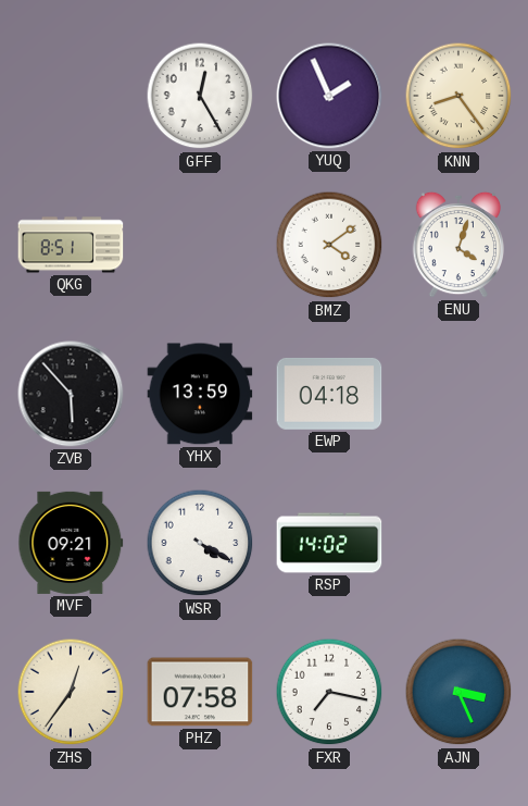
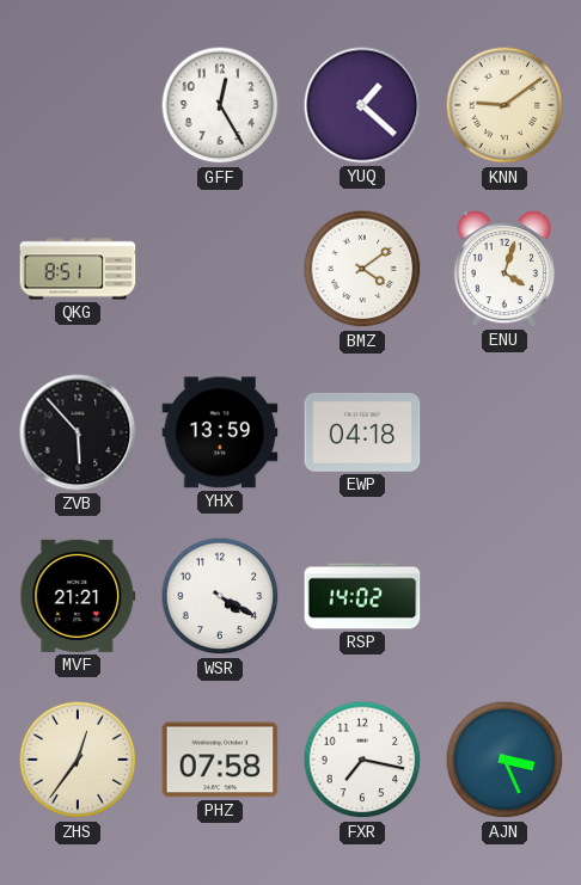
YUQ: 1:56 -> 1:22
KNN: 8:24 -> 9:09
MVF: 09:21 -> 21:21
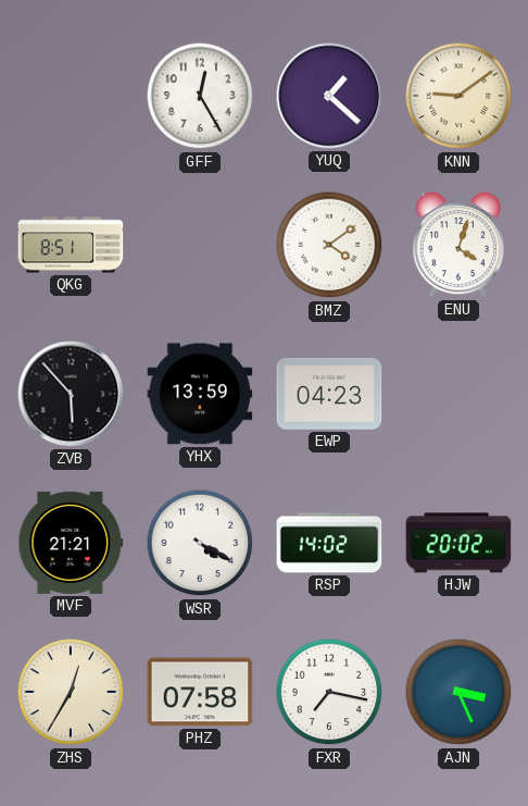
EWP: 04:18 -> 04:23
HJW: none -> 20:02
ZHS: 12:36 -> 12:35
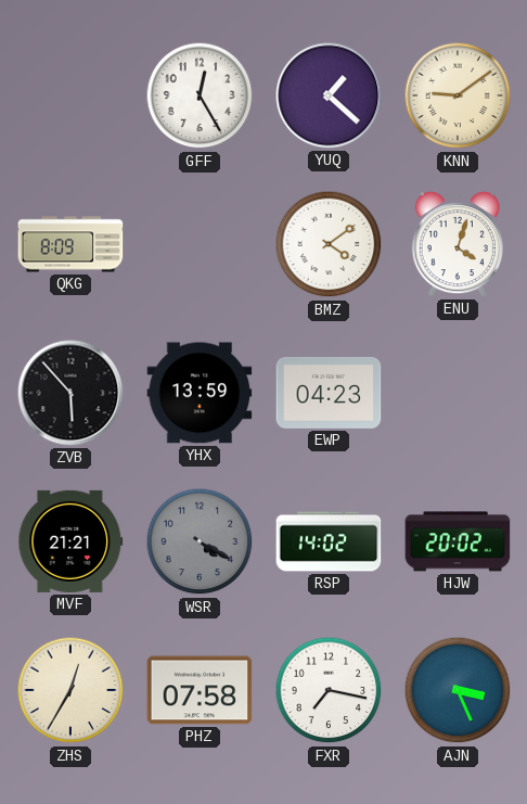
QKG: 8:51 -> 8:09
WSR dial: white -> grey
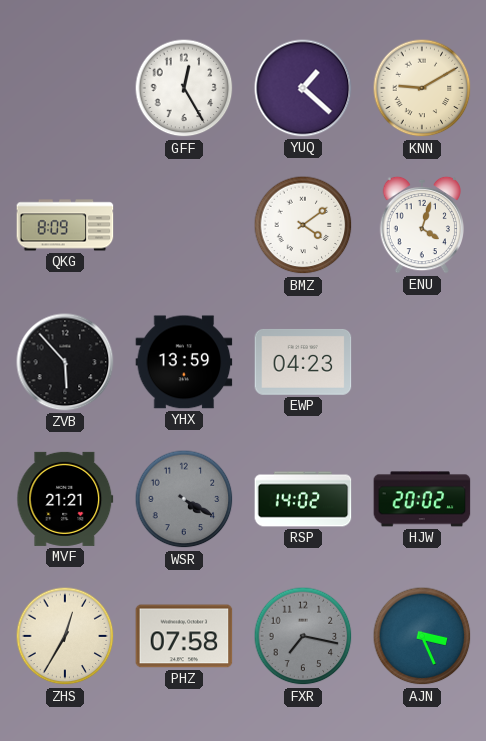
KNN: 9:09 -> 9:10
FXR dial: white -> grey
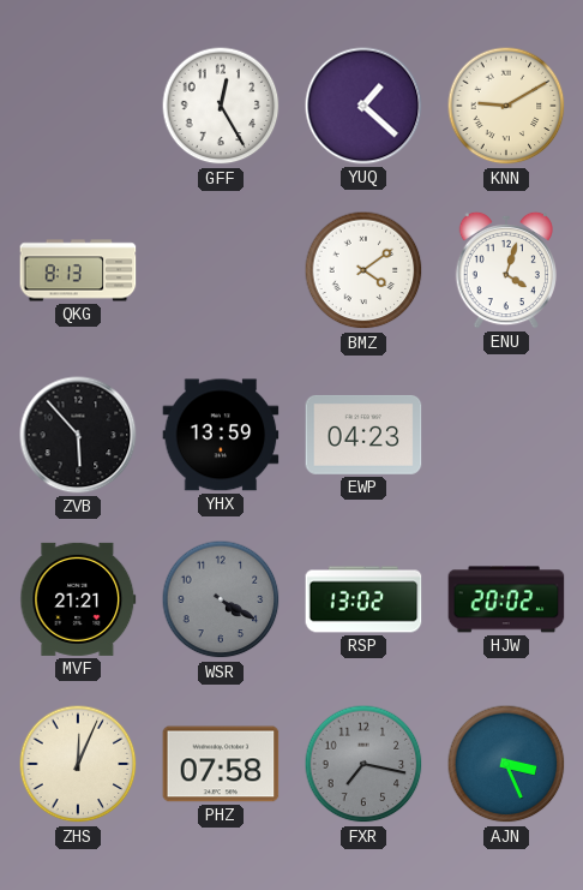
QKG: 8:09 -> 8:13
RSP: 14:02 -> 13:02
ZHS: 12:35 -> 12:04
